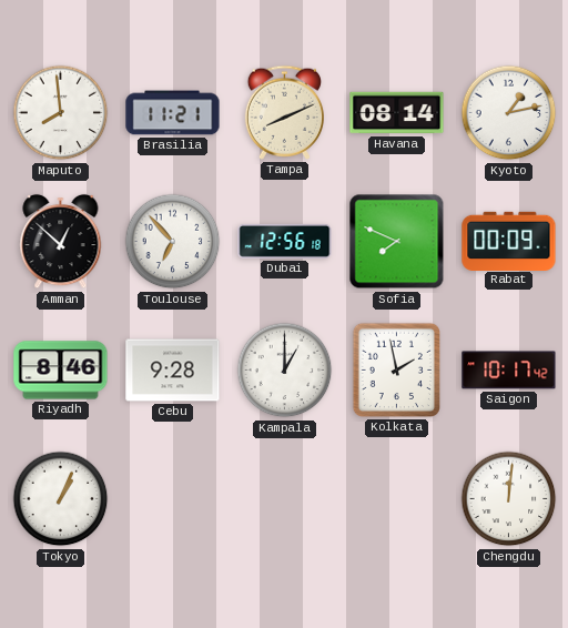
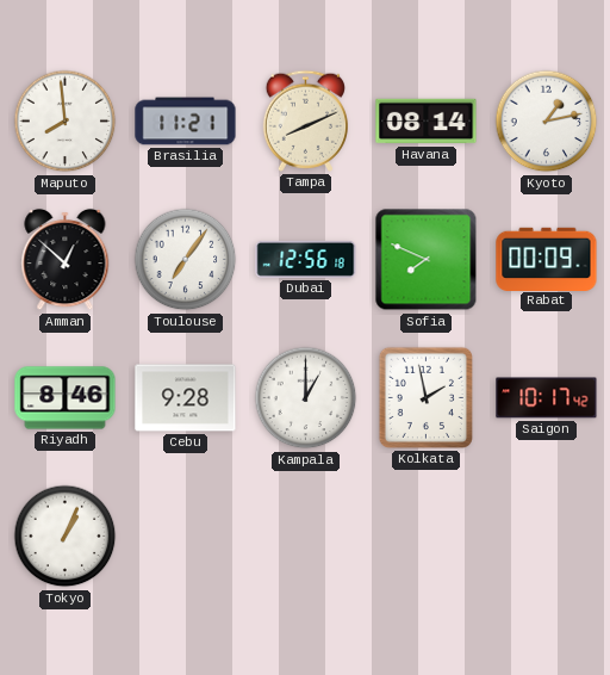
Toulouse: 6:53 -> 7:06
Chengdu: 12:01 -> none
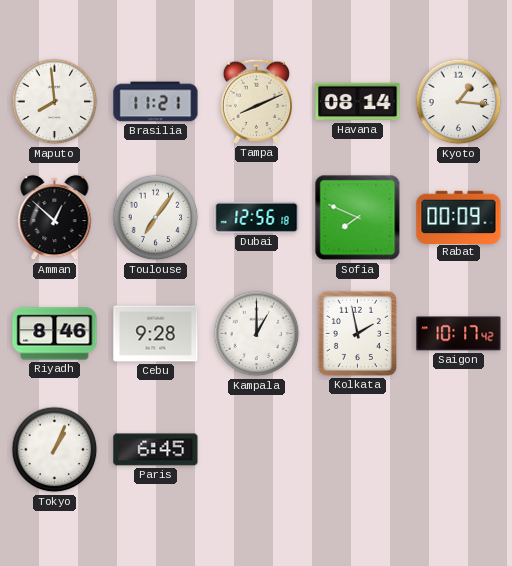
Kyoto: 1:13 -> 1:16
Paris: none -> 6:45
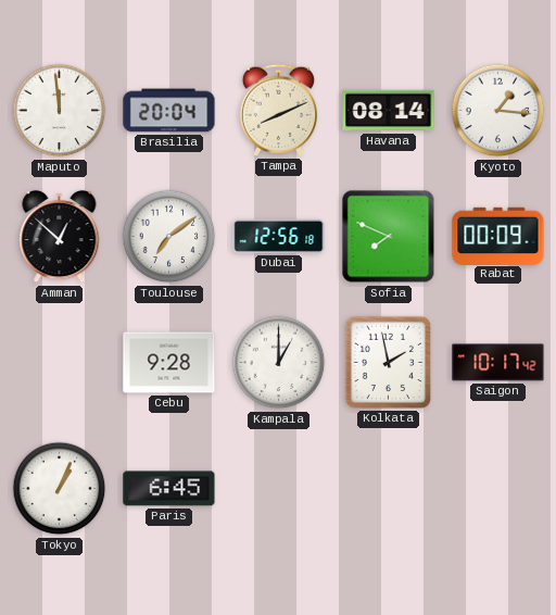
Maputo: 7:59 -> 11:59
Brasilia: 11:21 -> 20:04
Toulouse: 7:06 -> 7:09
Riyadh: 8:46 -> none
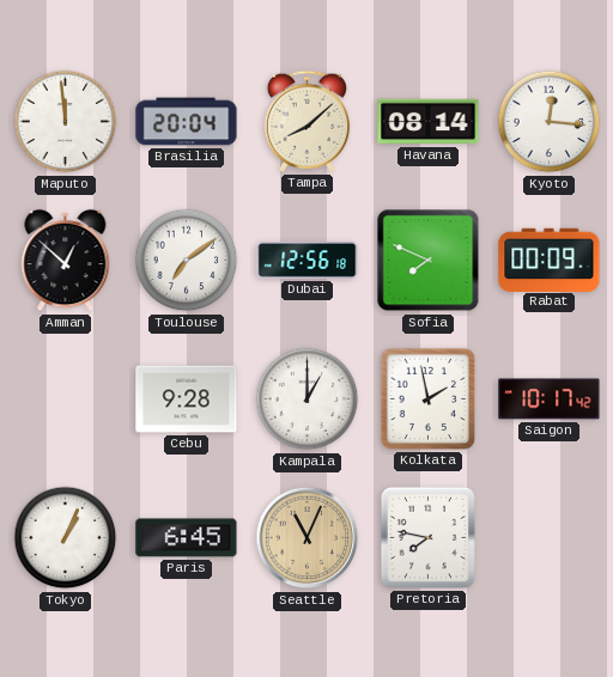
Tampa: 8:11 -> 8:08
Kyoto: 1:16 -> 12:16
Seattle: none -> 11:04
Pretoria: none -> 7:47
